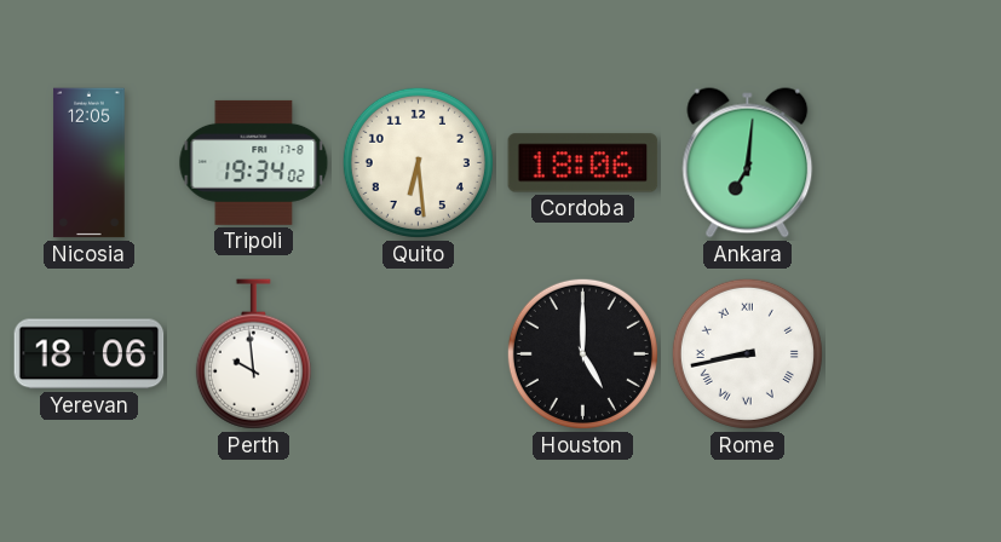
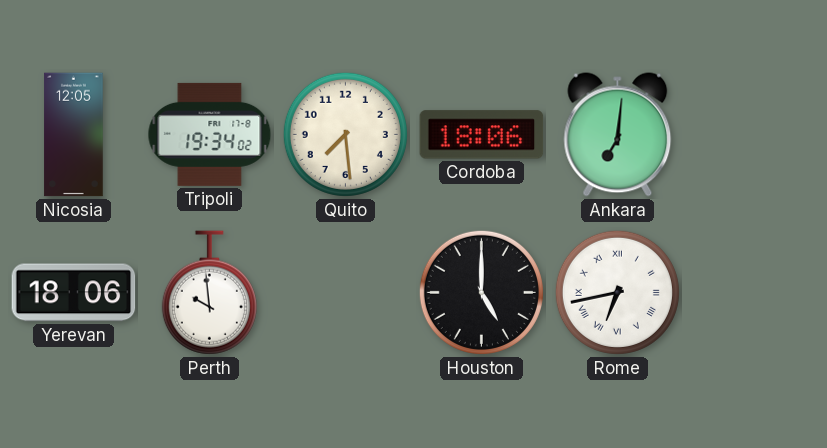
Quito: 6:29 -> 7:29
Rome: 8:43 -> 6:43
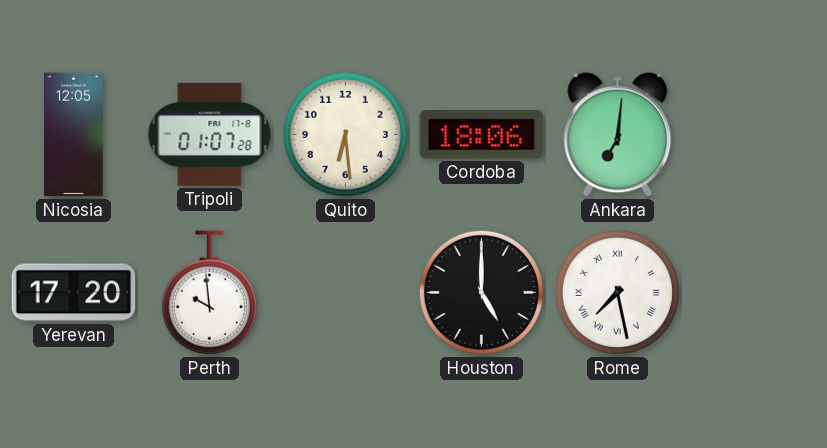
Tripoli: 19:34 -> 01:07
Quito: 7:29 -> 6:29
Yerevan: 18:06 -> 17:20
Rome: 6:43 -> 7:28
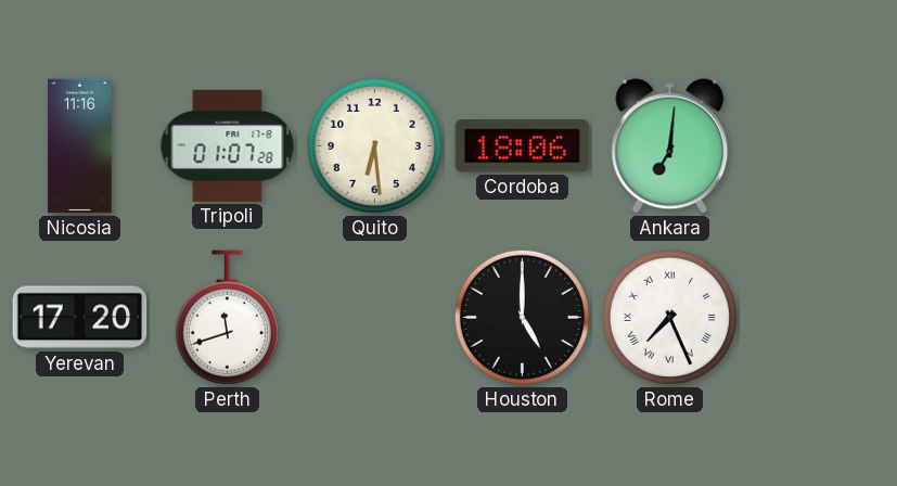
Nicosia: 12:05 -> 11:16
Perth: 9:59 -> 11:42
Rome: 7:28 -> 7:26
